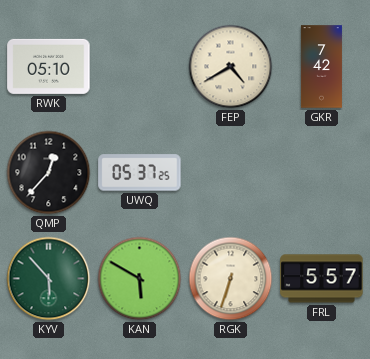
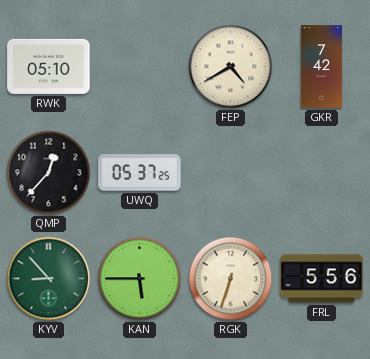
KYV: 5:53 -> 8:53
KAN: 5:50 -> 5:45
FRL: 5:57 -> 5:56
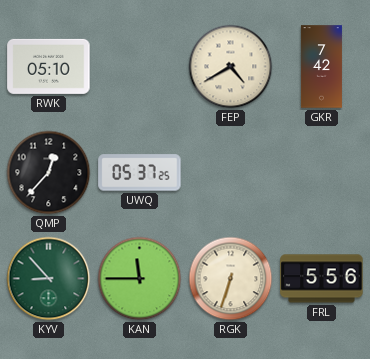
KAN: 5:45 -> 11:45
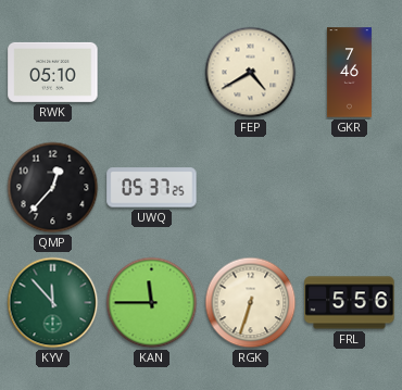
GKR: 7:42 -> 7:46
KYV: 8:53 -> 11:53
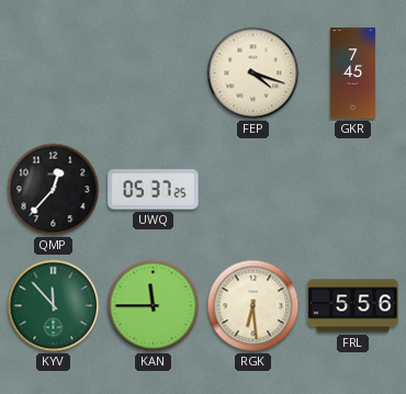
RWK: 05:10 -> none
FEP: 4:40 -> 4:18
GKR: 7:46 -> 7:45
RGK: 6:33 -> 6:29
